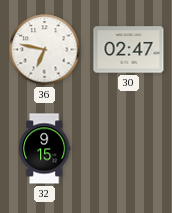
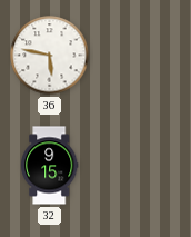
36: 6:47 -> 5:47
30: 02:47 -> none
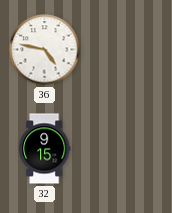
36: 5:47 -> 4:47
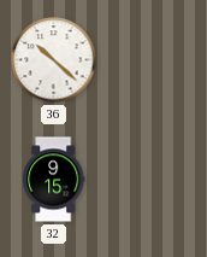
36: 4:47 -> 10:22
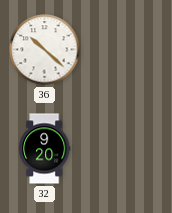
32: 9:15 -> 9:20
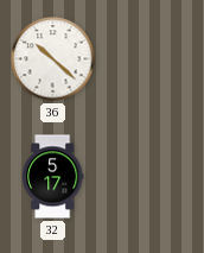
32: 9:20 -> 5:17
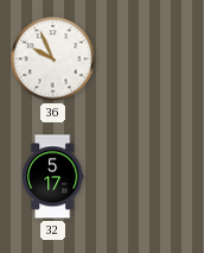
36: 10:22 -> 9:56
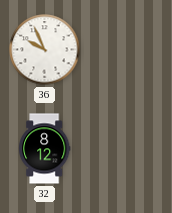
32: 5:17 -> 8:12
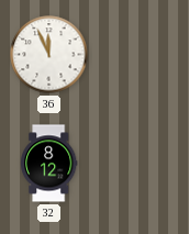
36: 9:56 -> 11:56
